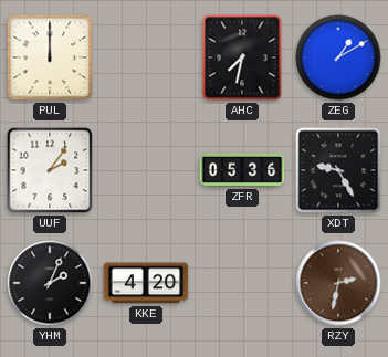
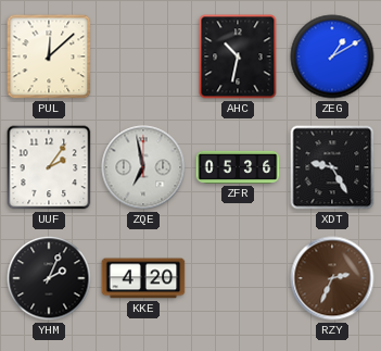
PUL: 12:00 -> 12:08
AHC: 7:32 -> 10:32
ZQE: none -> 6:58
RZY: 2:32 -> 2:34
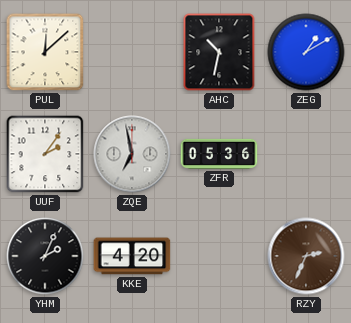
XDT: 9:25 -> none
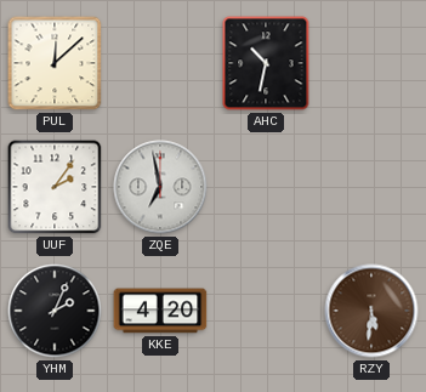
ZEG: 1:10 -> none
ZFR: 05:36 -> none
RZY: 2:34 -> 5:31
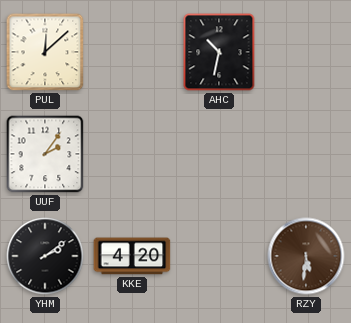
ZQE: 6:58 -> none
YHM: 2:04 -> 2:09
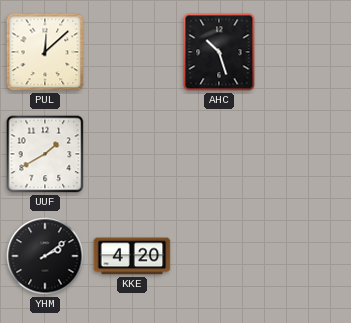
AHC: 10:32 -> 10:27
UUF: 2:06 -> 1:40
RZY: 5:31 -> none
